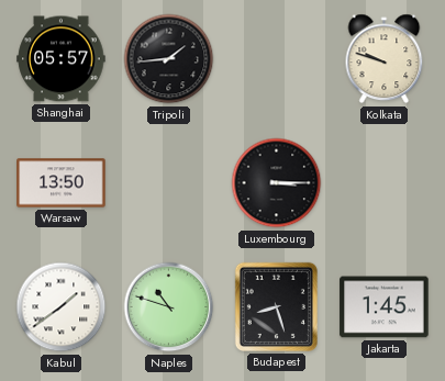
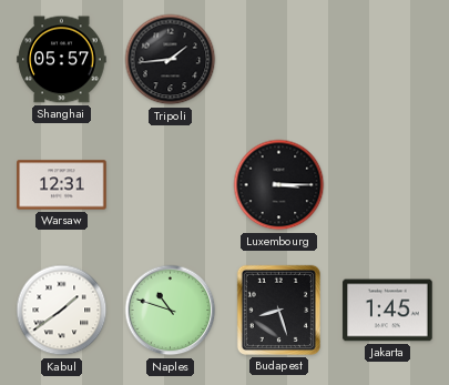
Kolkata: 9:48 -> none
Warsaw: 13:50 -> 12:31
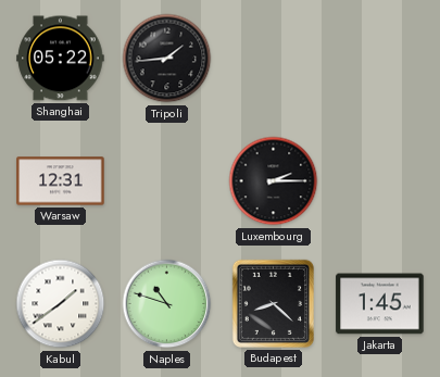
Shanghai: 05:57 -> 05:22
Luxembourg: 3:15 -> 2:15
Budapest: 8:27 -> 8:22
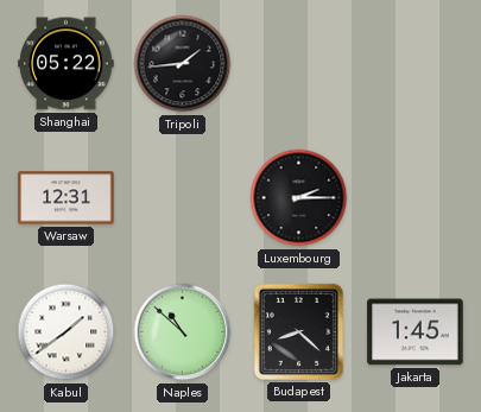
Naples: 10:48 -> 10:52
